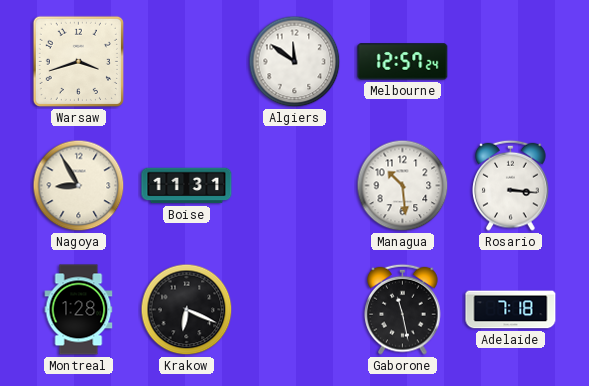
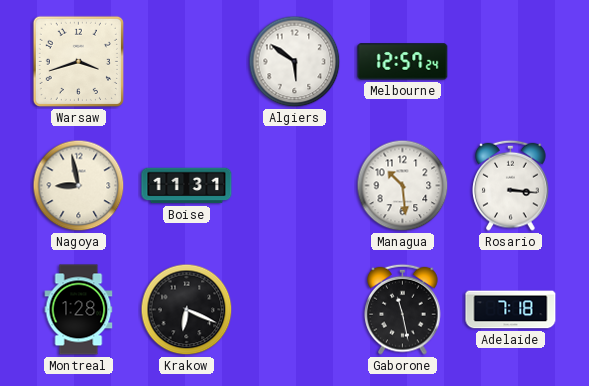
Algiers: 11:51 -> 5:51
Nagoya: 8:55 -> 8:58
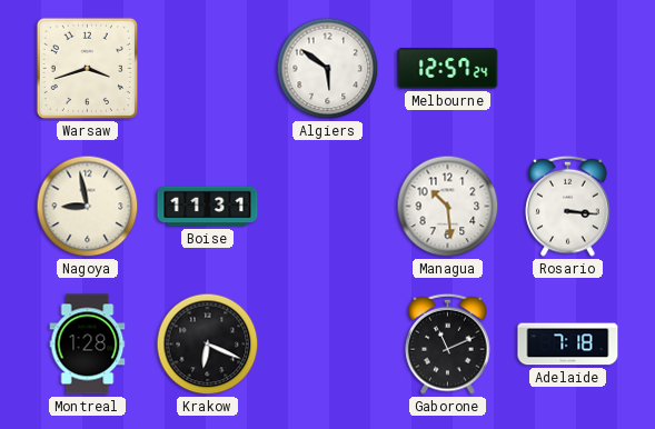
Gaborone: 11:28 -> 11:11
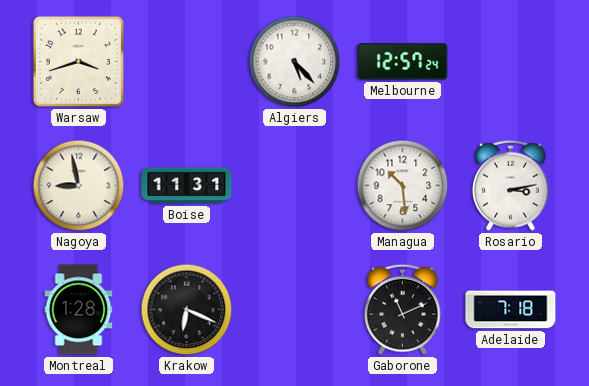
Algiers: 5:51 -> 5:23
Rosario: 3:16 -> 3:13
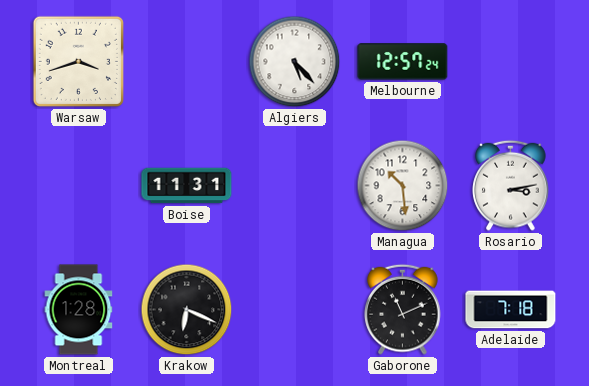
Nagoya: 8:58 -> none
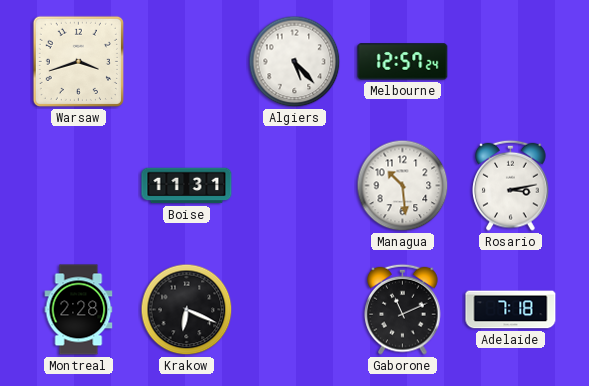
Montreal: 1:28 -> 2:28
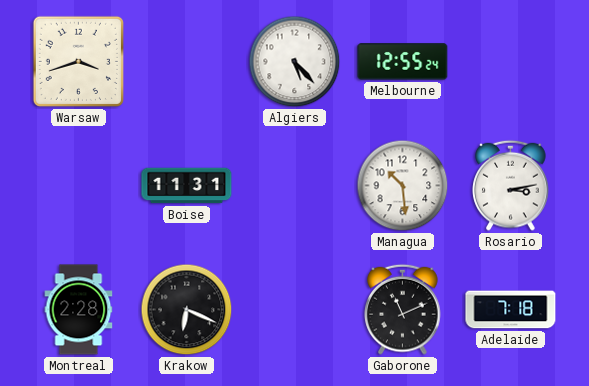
Melbourne: 12:57 -> 12:55
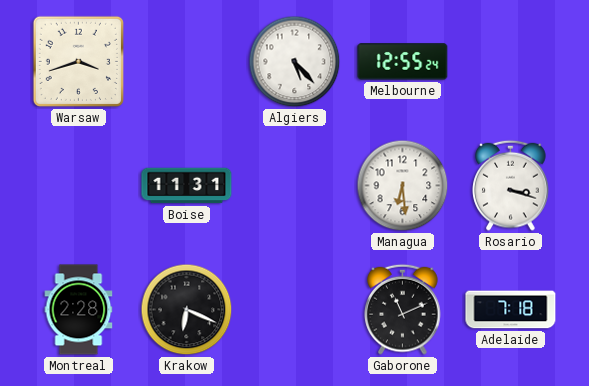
Managua: 10:29 -> 6:29
Rosario: 3:13 -> 3:18
